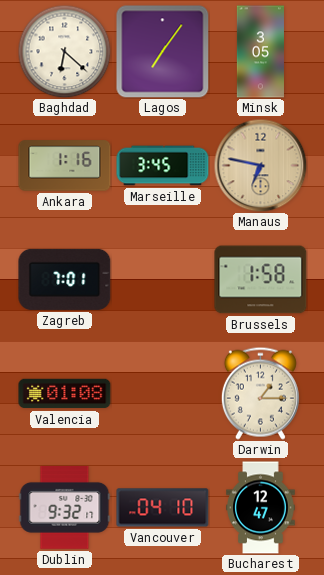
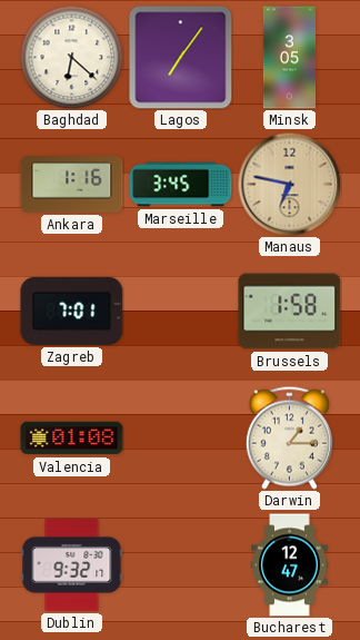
Vancouver: 04:10 -> none
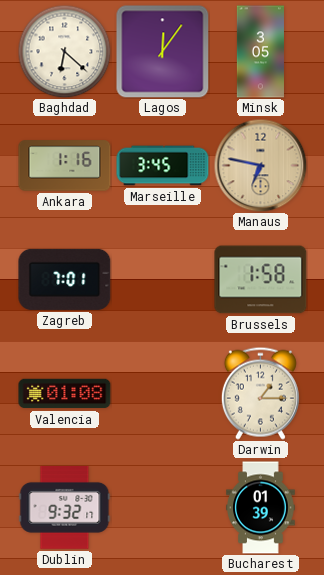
Lagos: 7:06 -> 12:06
Bucharest: 12:47 -> 01:39
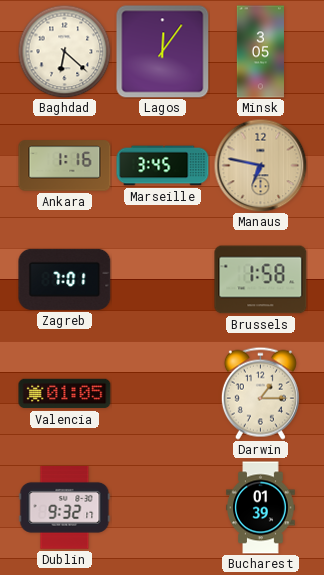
Valencia: 01:08 -> 01:05
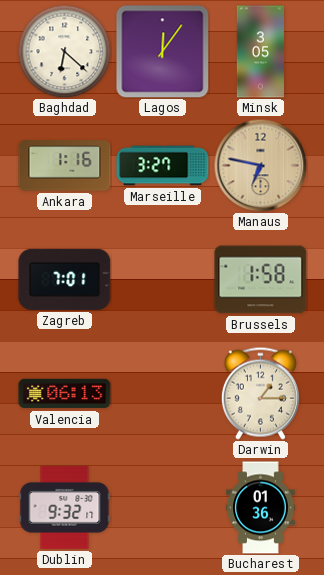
Marseille: 3:45 -> 3:27
Valencia: 01:05 -> 06:13
Bucharest: 01:39 -> 01:36
